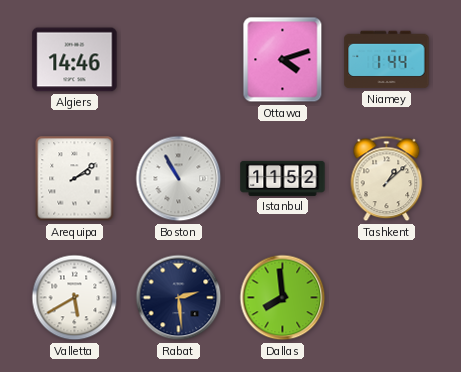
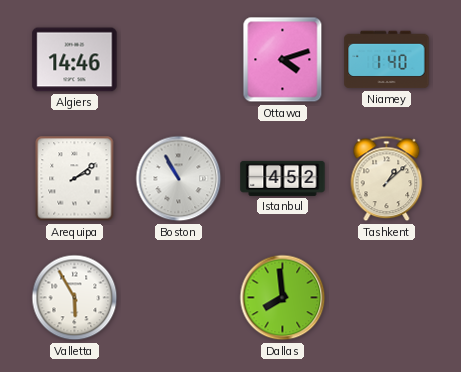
Niamey: 1:44 -> 1:40
Istanbul: 11:52 -> 4:52
Valletta: 5:40 -> 5:55
Rabat: 2:29 -> none
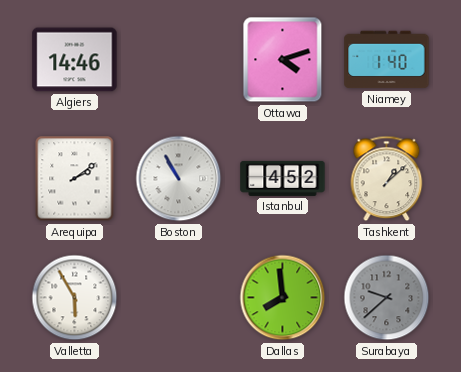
Surabaya: none -> 9:38
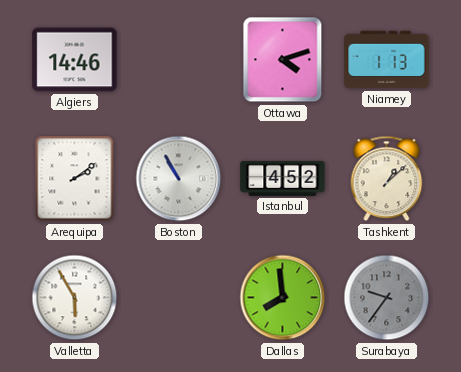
Niamey: 1:40 -> 1:13
Surabaya: 9:38 -> 9:36
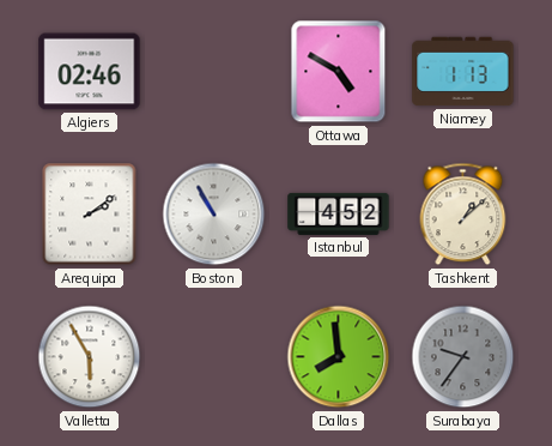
Algiers: 14:46 -> 02:46
Ottawa: 4:12 -> 4:50
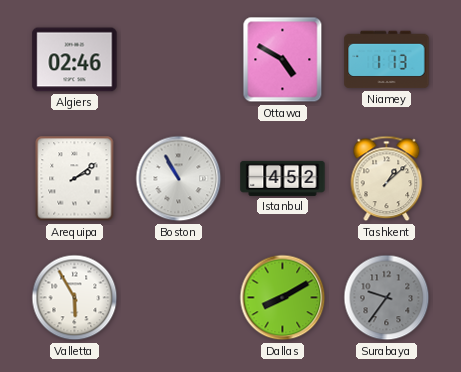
Dallas: 7:59 -> 8:10
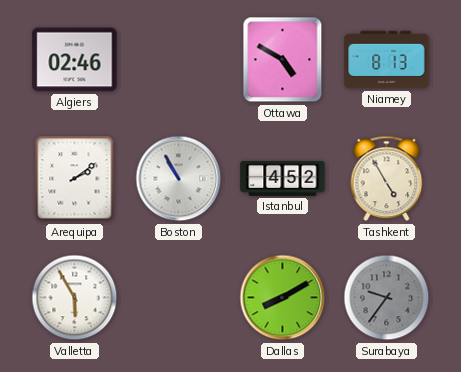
Niamey: 1:13 -> 8:13
Tashkent: 1:08 -> 4:55
